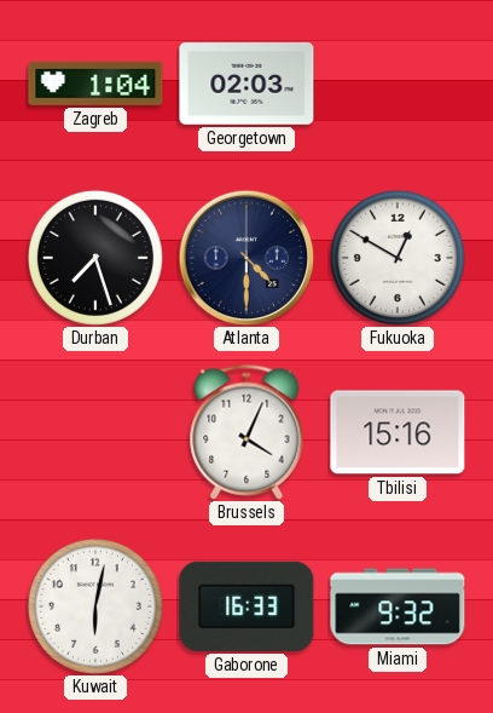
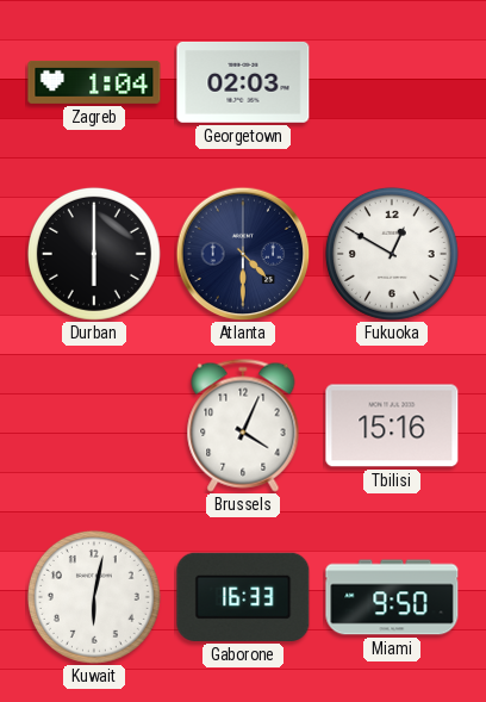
Durban: 7:27 -> 6:00
Miami: 9:32 -> 9:50
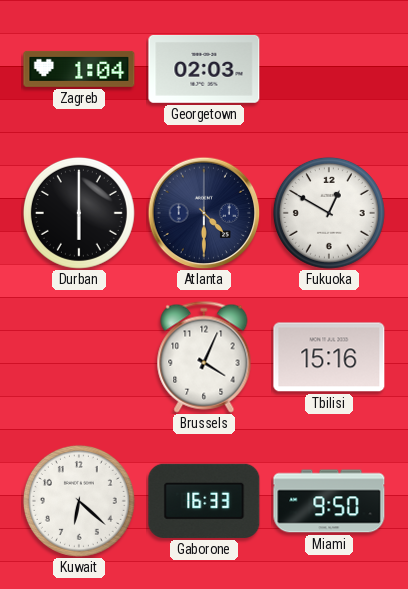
Kuwait: 6:02 -> 6:22
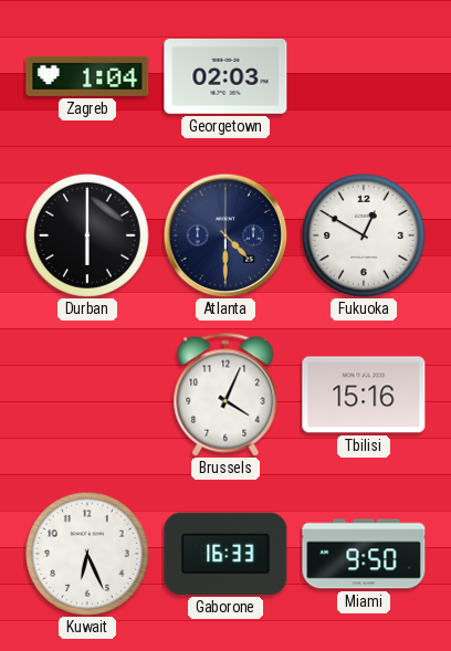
Kuwait: 6:22 -> 6:26
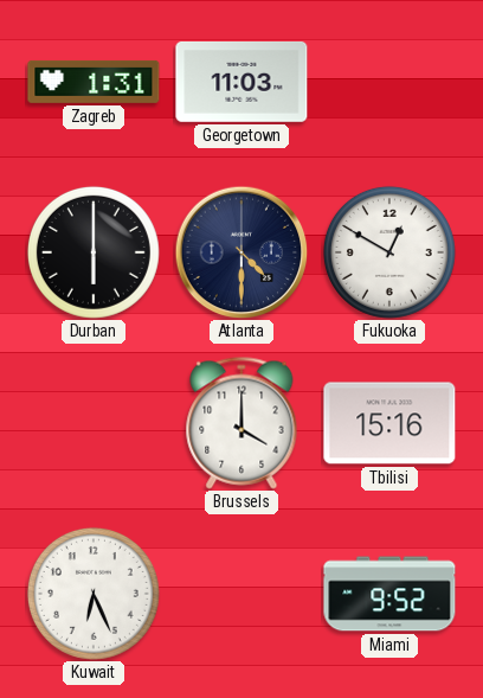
Zagreb: 1:04 -> 1:31
Georgetown: 02:03 -> 11:03
Brussels: 4:04 -> 4:00
Gaborone: 16:33 -> none
Miami: 9:50 -> 9:52
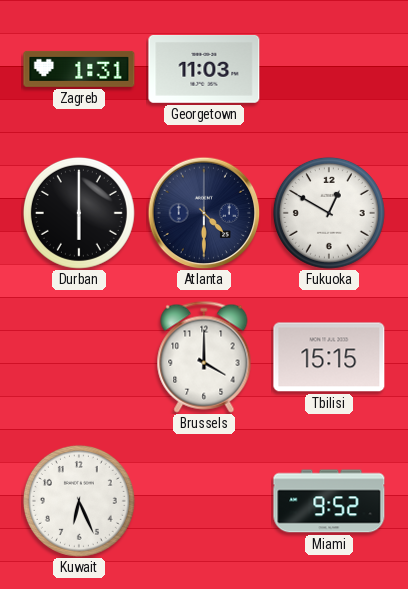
Tbilisi: 15:16 -> 15:15
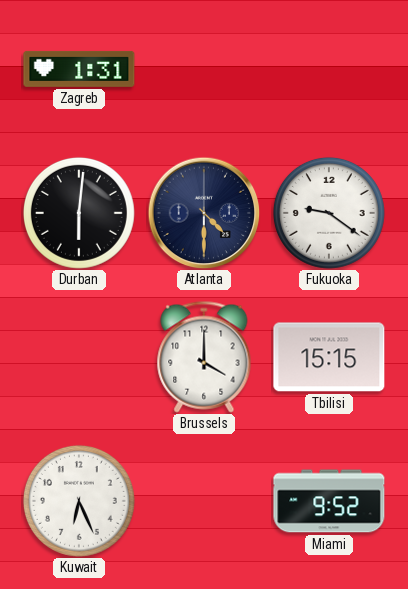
Georgetown: 11:03 -> none
Durban: 6:00 -> 6:01
Fukuoka: 12:50 -> 9:21
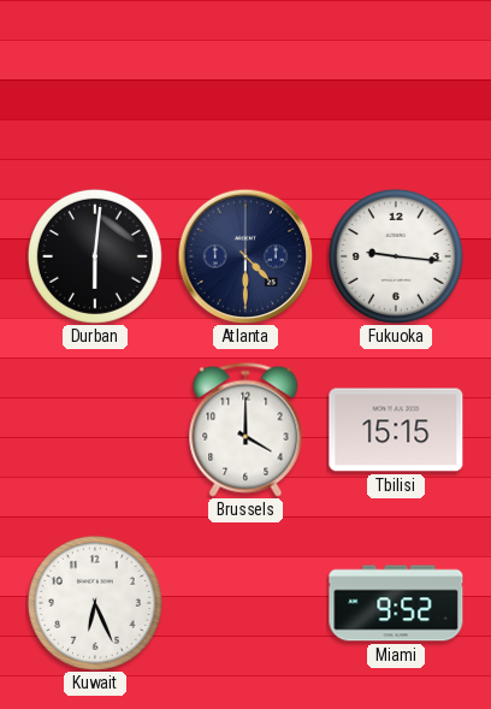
Zagreb: 1:31 -> none
Fukuoka: 9:21 -> 9:16
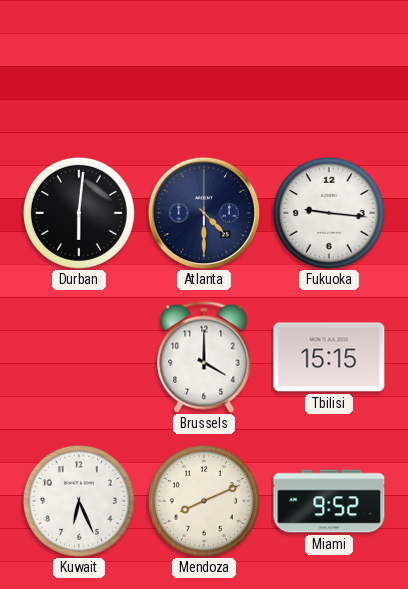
Mendoza: none -> 8:11
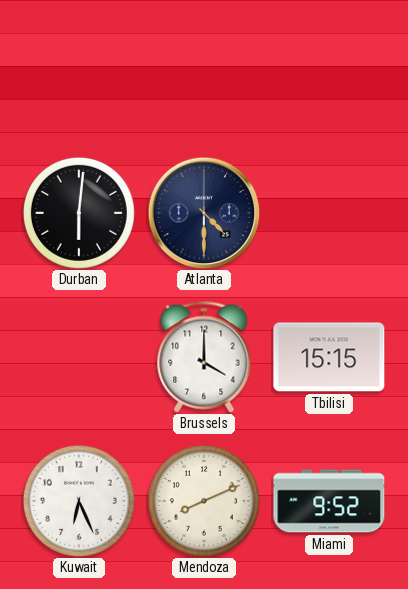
Fukuoka: 9:16 -> none
